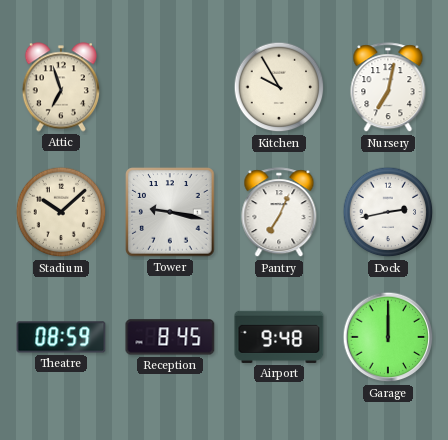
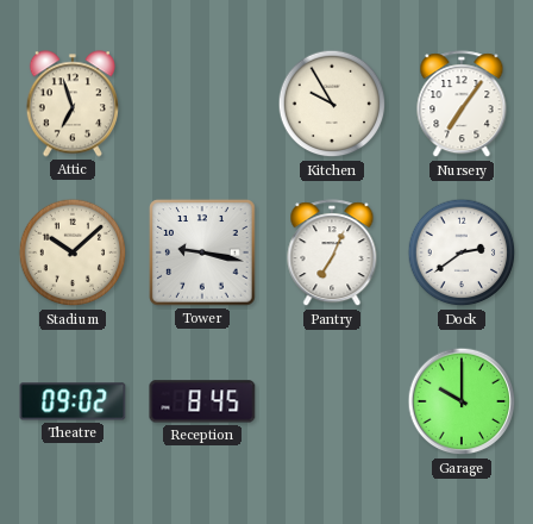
Nursery: 7:02 -> 7:06
Dock: 2:43 -> 2:39
Theatre: 08:59 -> 09:02
Airport: 9:48 -> none
Garage: 12:00 -> 10:00
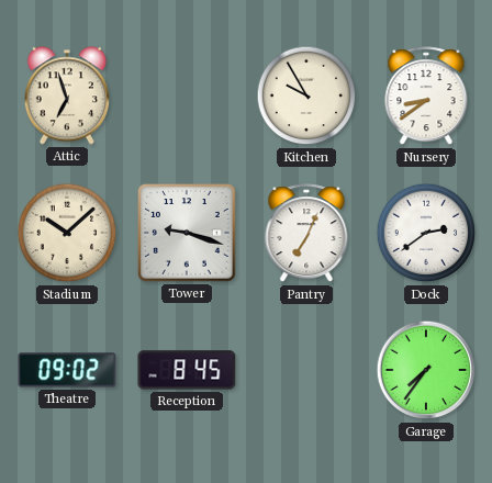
Nursery: 7:06 -> 8:39
Tower: 9:17 -> 9:18
Garage: 10:00 -> 7:36
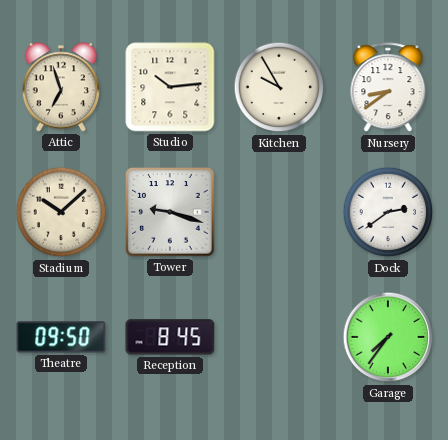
Studio: none -> 10:14
Pantry: 7:04 -> none
Theatre: 09:02 -> 09:50
